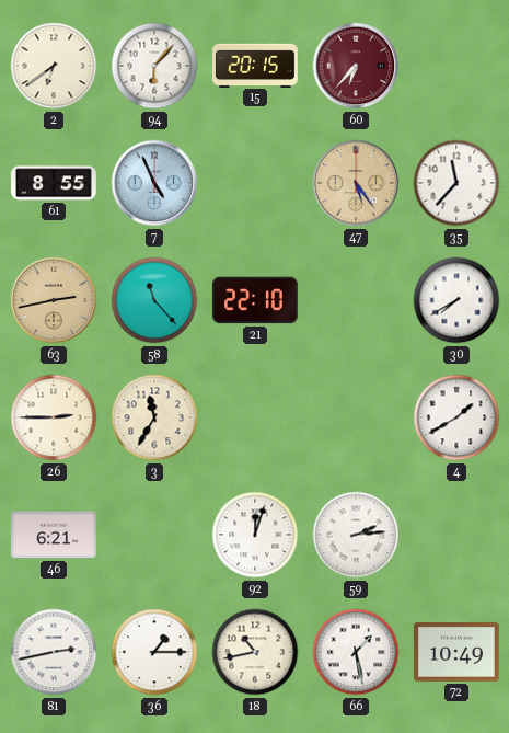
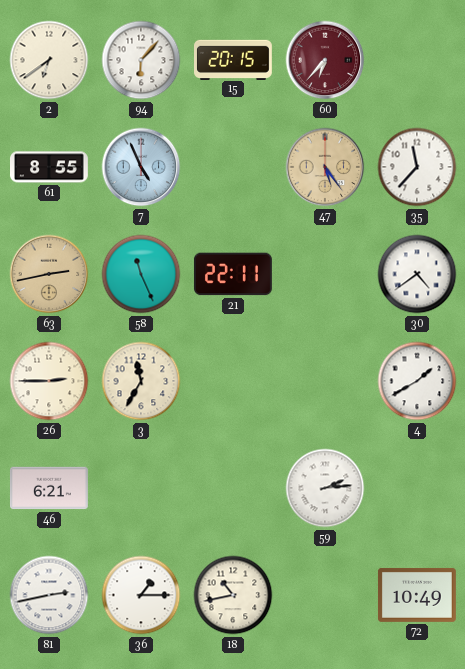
58: 11:23 -> 11:26
21: 22:10 -> 22:11
30: 7:40 -> 4:39
92: 12:03 -> none
66: 1:28 -> none
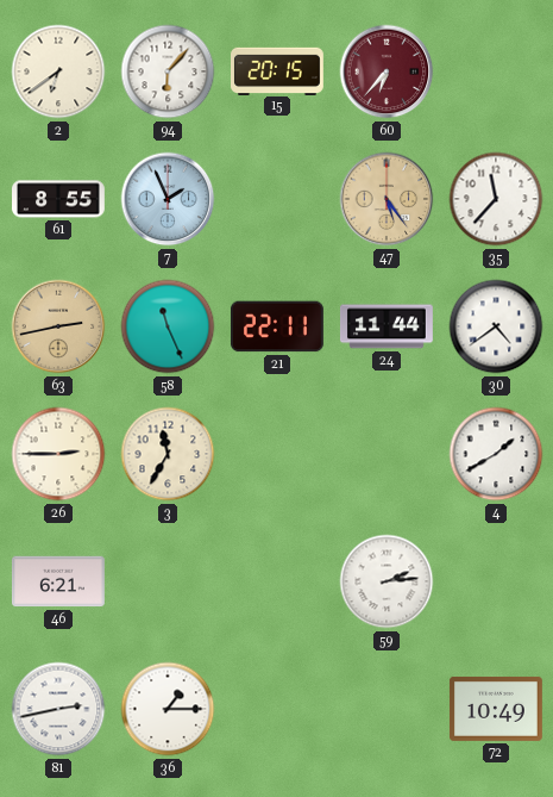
7: 4:56 -> 1:56
24: none -> 11:44
18: 10:43 -> none
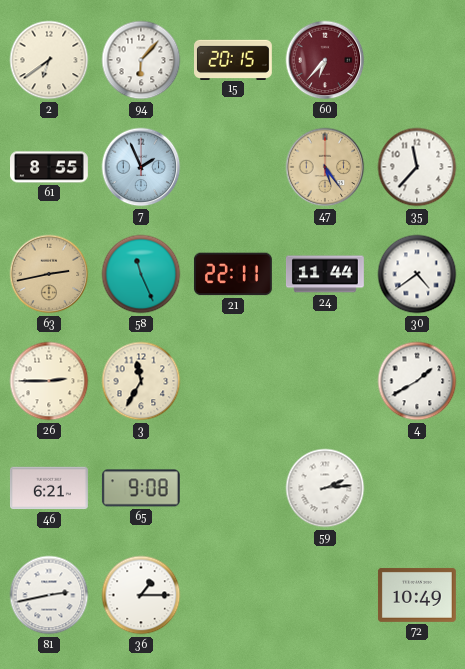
65: none -> 9:08
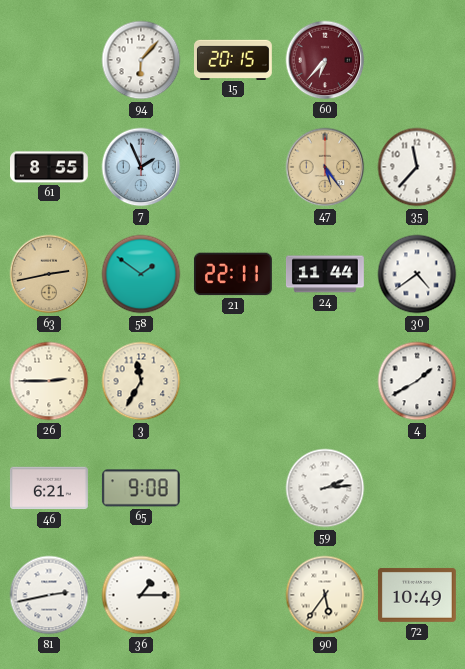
2: 6:39 -> none
58: 11:26 -> 1:51
90: none -> 5:36
